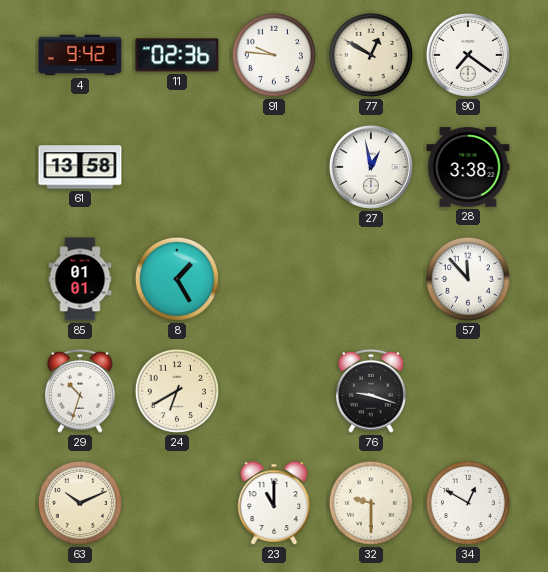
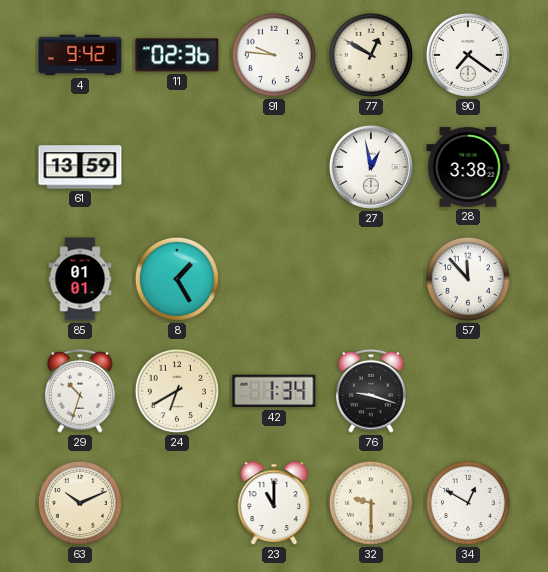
61: 13:58 -> 13:59
42: none -> 1:34
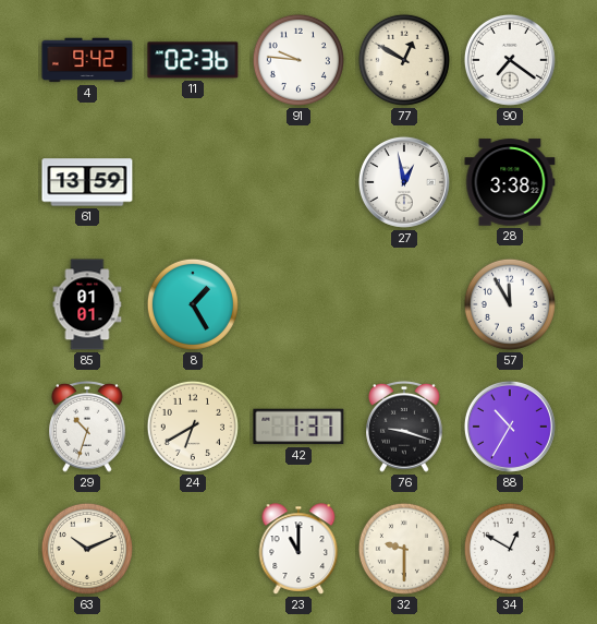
57: 11:53 -> 11:55
42: 1:34 -> 1:37
88: none -> 10:35
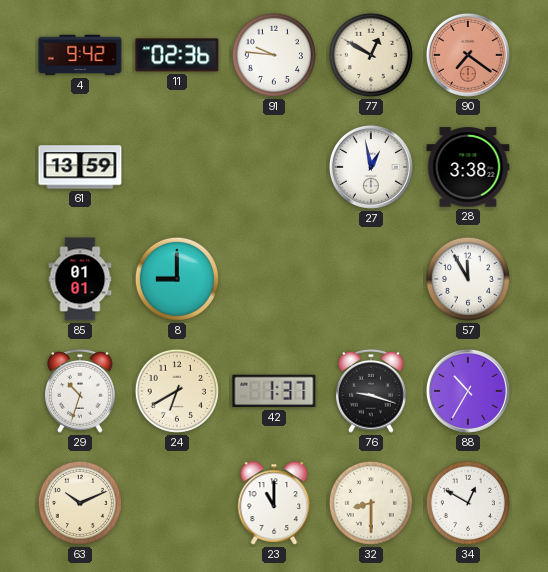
90 dial: white -> salmon
8: 1:25 -> 9:00
32: 9:30 -> 8:30
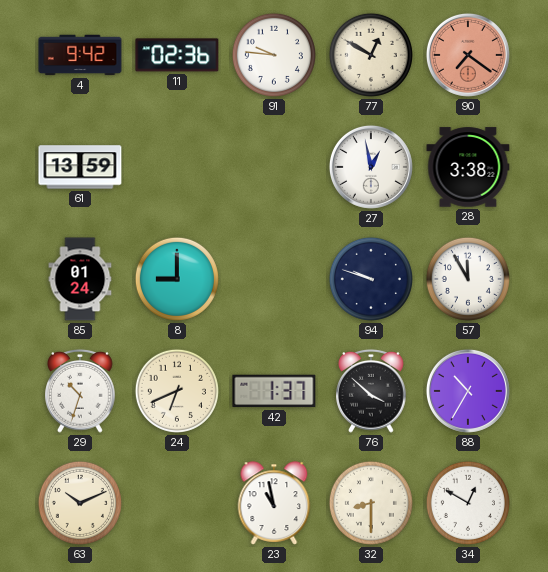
85: 01:01 -> 01:24
94: none -> 9:48
24: 6:40 -> 6:41
76: 9:18 -> 3:52
23: 11:00 -> 10:58
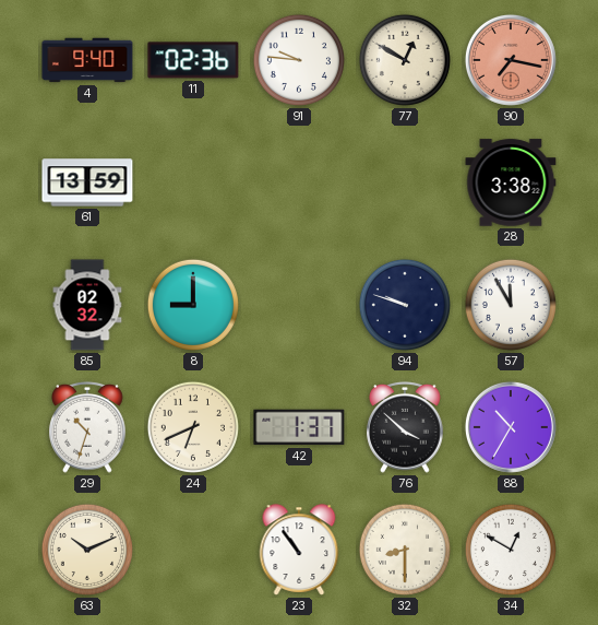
4: 9:42 -> 9:40
90: 7:21 -> 7:17
27: 12:58 -> none
85: 01:24 -> 02:32
23: 10:58 -> 10:54
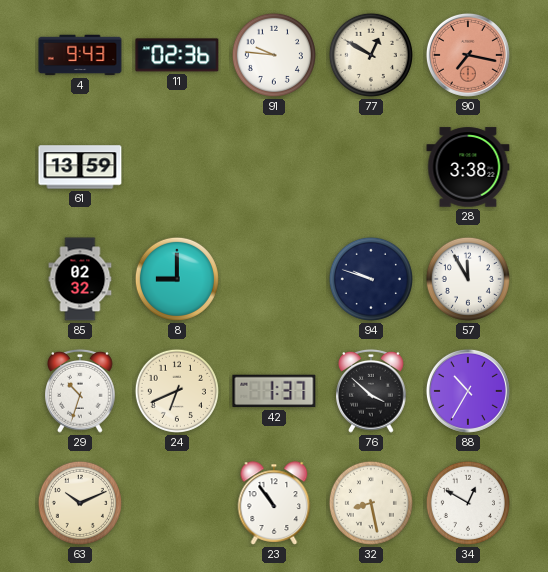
4: 9:40 -> 9:43
32: 8:30 -> 8:28
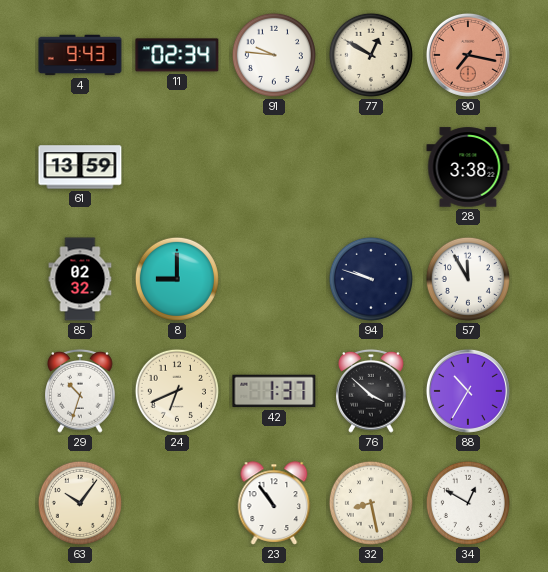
11: 02:36 -> 02:34
63: 10:11 -> 10:06
